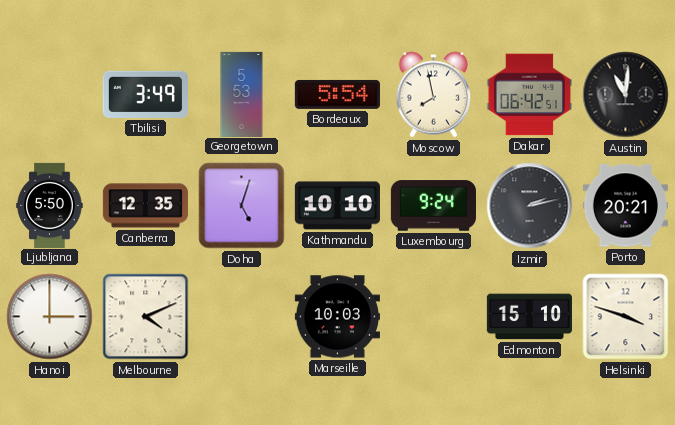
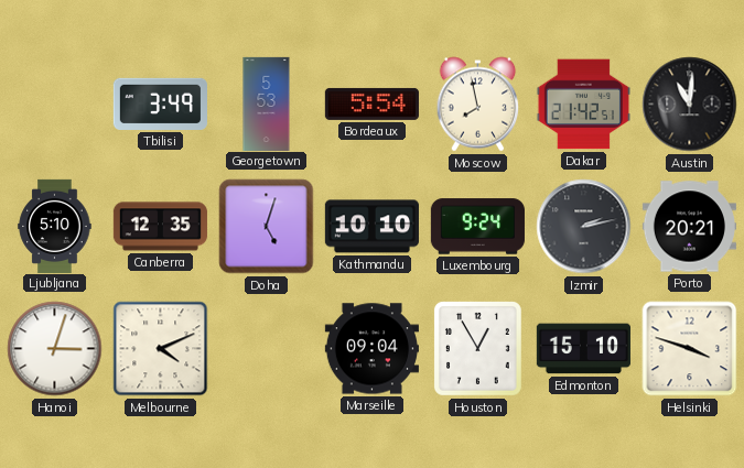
Dakar: 06:42 -> 21:42
Ljubljana: 5:50 -> 5:10
Hanoi: 3:00 -> 3:03
Marseille: 10:03 -> 09:04
Houston: none -> 12:55
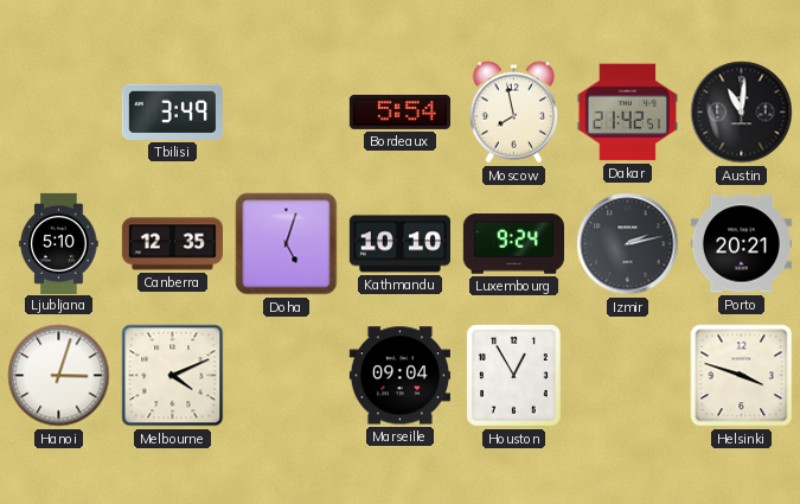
Georgetown: 5:53 -> none
Edmonton: 15:10 -> none
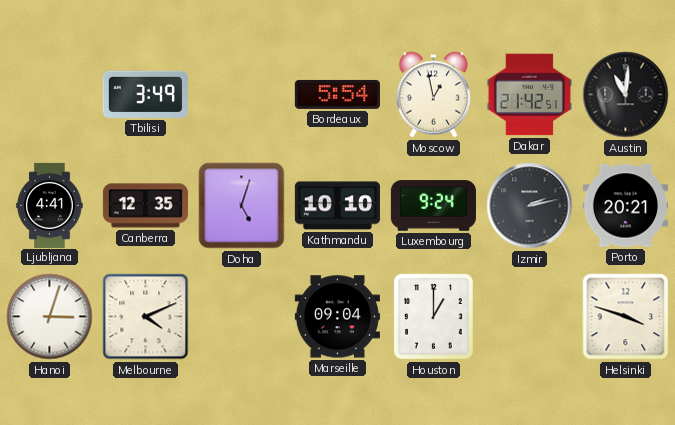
Moscow: 7:58 -> 12:58
Ljubljana: 5:10 -> 4:41
Houston: 12:55 -> 1:00
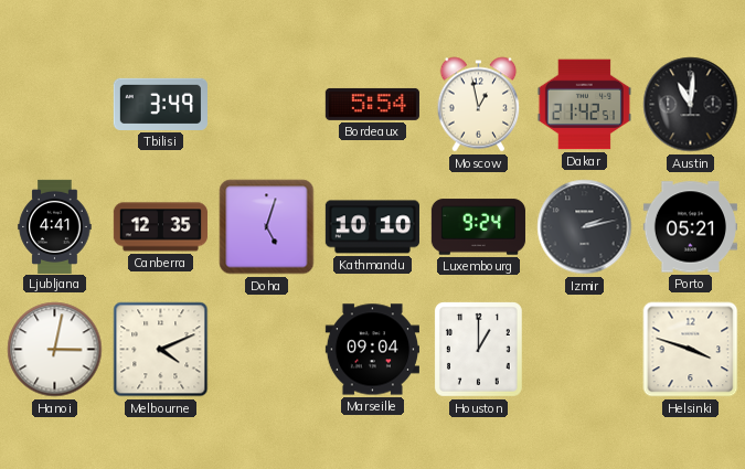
Porto: 20:21 -> 05:21
Hanoi: 3:03 -> 3:02
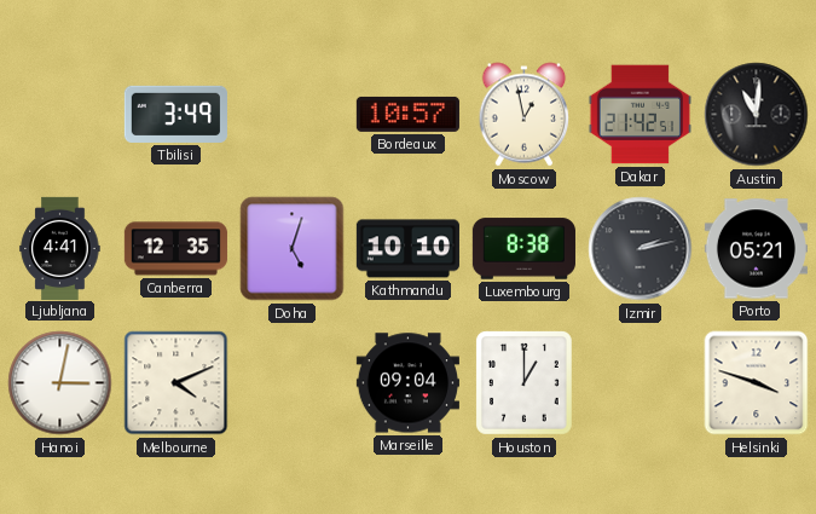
Bordeaux: 5:54 -> 10:57
Luxembourg: 9:24 -> 8:38
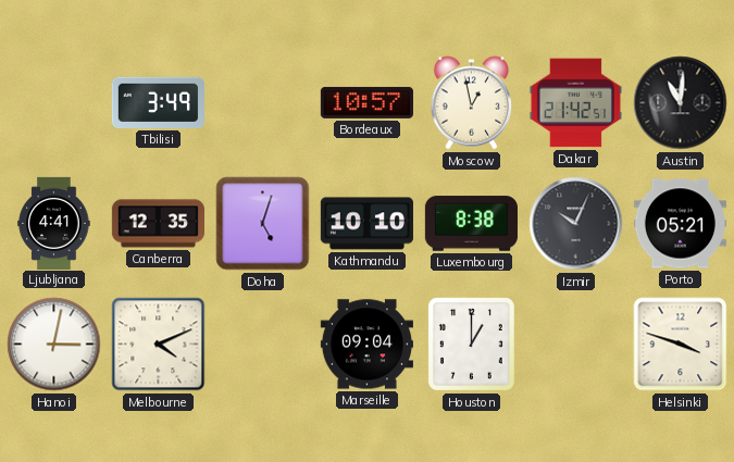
Izmir: 2:13 -> 10:04
